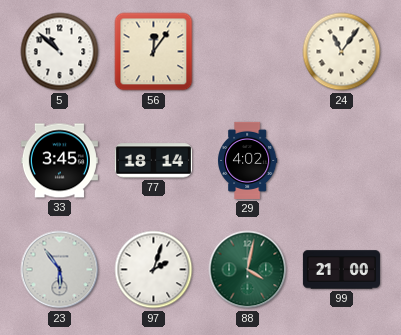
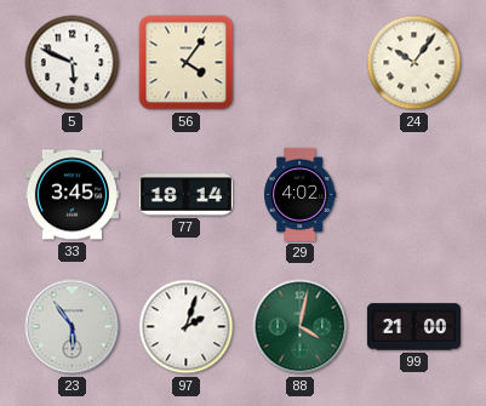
5: 10:52 -> 5:49
56: 12:06 -> 4:06
24: 11:06 -> 10:06
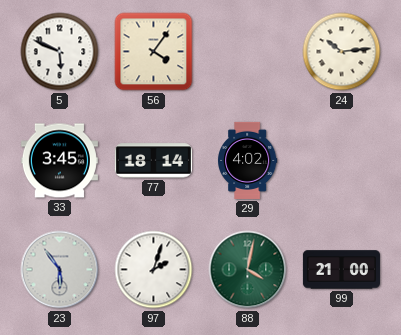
24: 10:06 -> 10:14
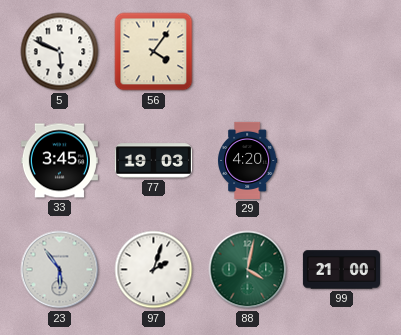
24: 10:14 -> none
77: 18:14 -> 19:03
29: 4:02 -> 4:20
